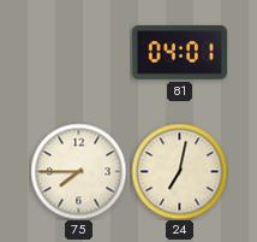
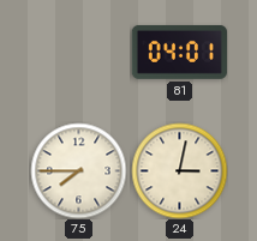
24: 7:02 -> 3:02
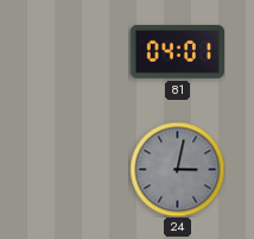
75: 7:45 -> none
24 dial: cream -> grey
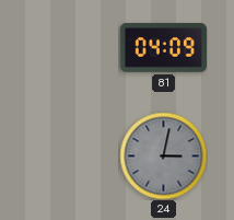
81: 04:01 -> 04:09
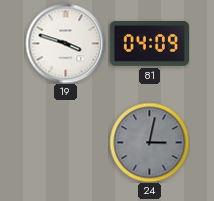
19: none -> 3:48
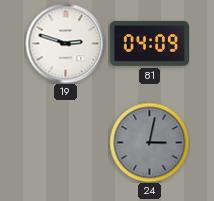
19: 3:48 -> 2:48
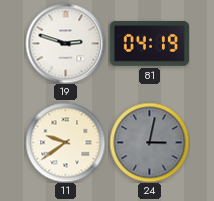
81: 04:09 -> 04:19
11: none -> 9:39
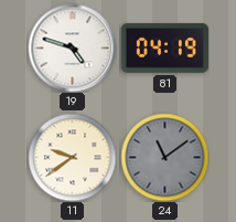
19: 2:48 -> 4:48
24: 3:02 -> 11:09
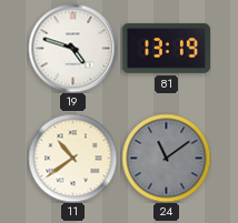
81: 04:19 -> 13:19
11: 9:39 -> 10:39
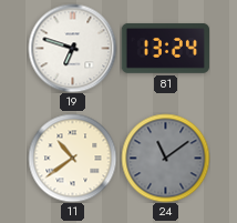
19: 4:48 -> 6:48
81: 13:19 -> 13:24
